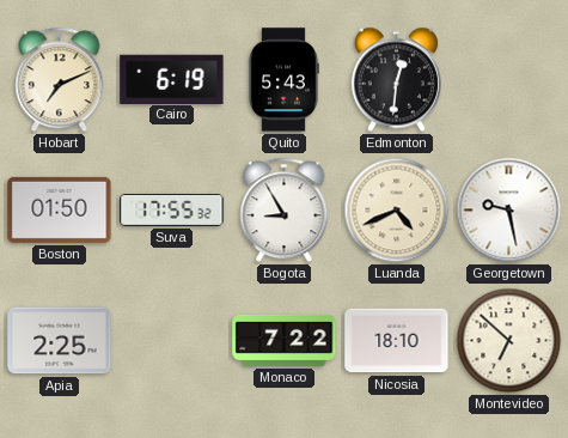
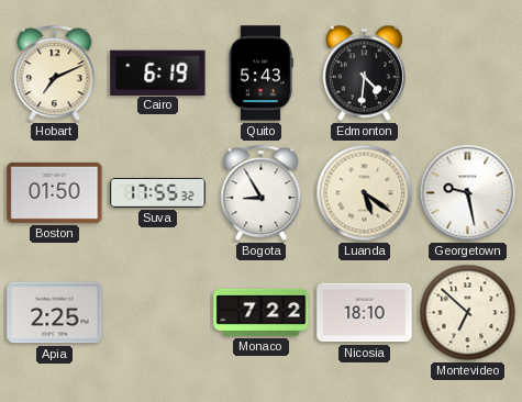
Edmonton: 12:31 -> 4:31
Luanda: 4:41 -> 5:21
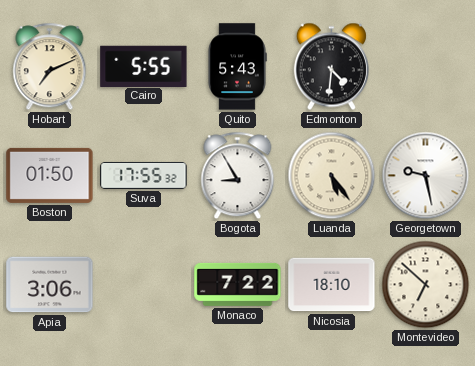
Cairo: 6:19 -> 5:55
Luanda: 5:21 -> 5:24
Apia: 2:25 -> 3:06
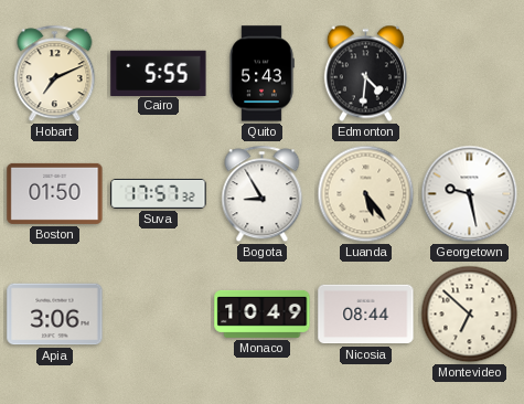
Suva: 17:55 -> 17:57
Monaco: 7:22 -> 10:49
Nicosia: 18:10 -> 08:44
